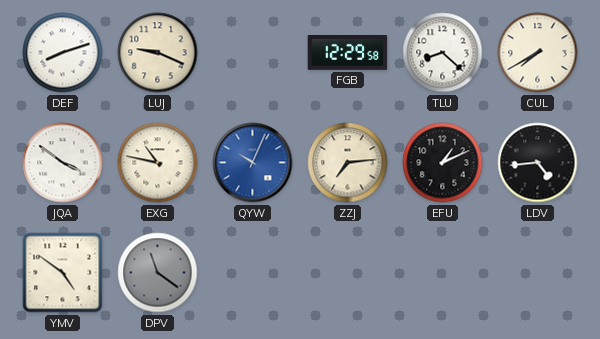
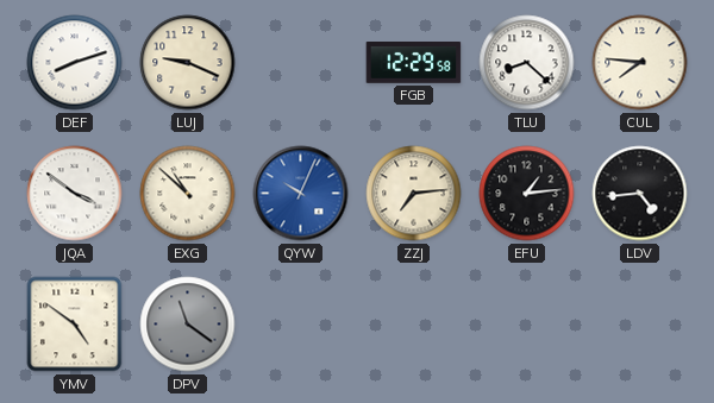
CUL: 7:40 -> 7:46
EXG: 10:47 -> 10:52
EFU: 1:11 -> 1:14
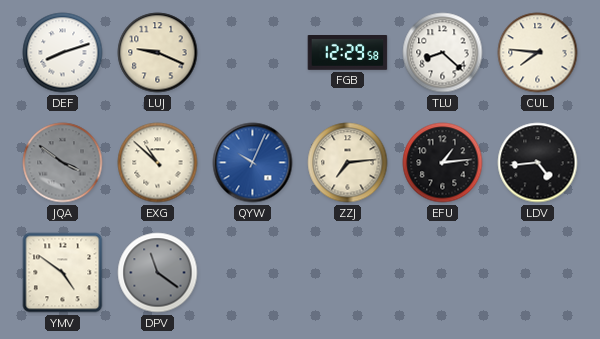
JQA dial: white -> grey
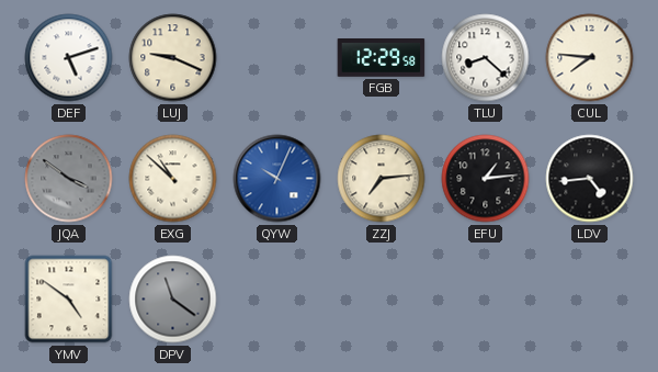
DEF: 8:12 -> 5:12
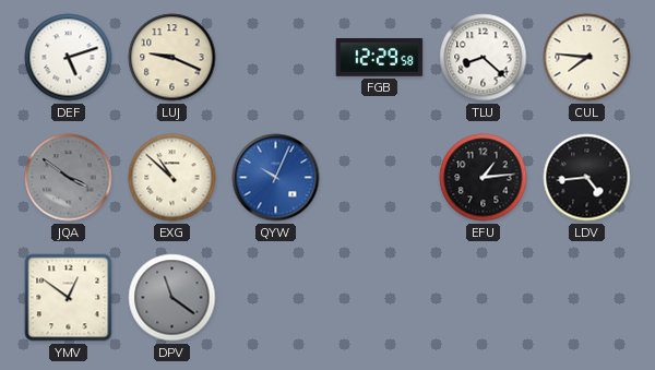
ZZJ: 7:14 -> none
YMV: 4:51 -> 12:51
